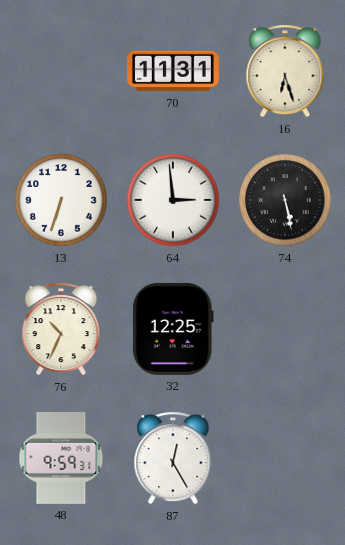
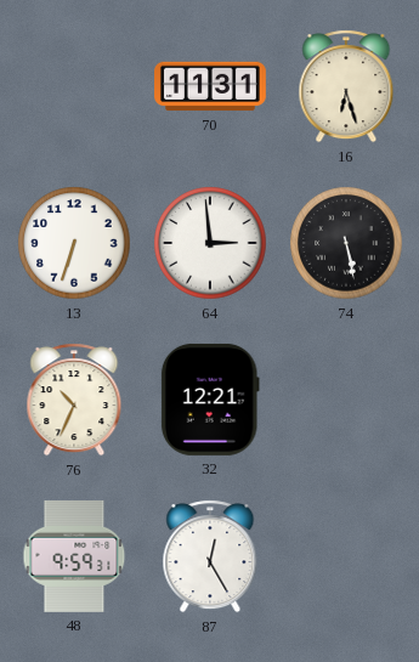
32: 12:25 -> 12:21
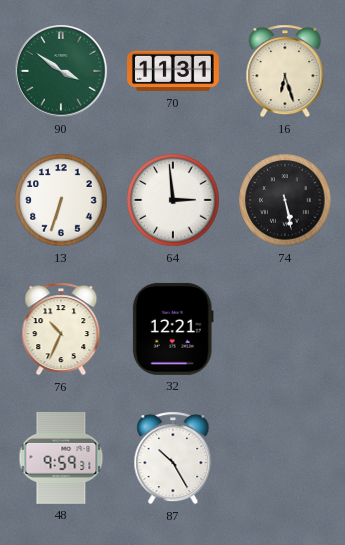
90: none -> 3:51
87: 12:25 -> 10:25
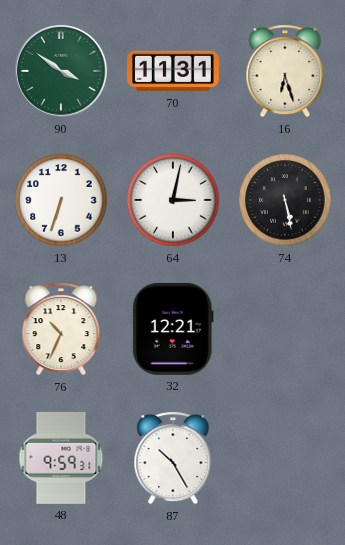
64: 2:59 -> 3:02
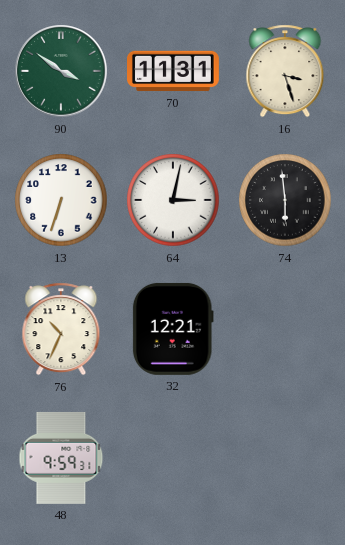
16: 6:27 -> 3:27
74: 5:28 -> 5:59
87: 10:25 -> none
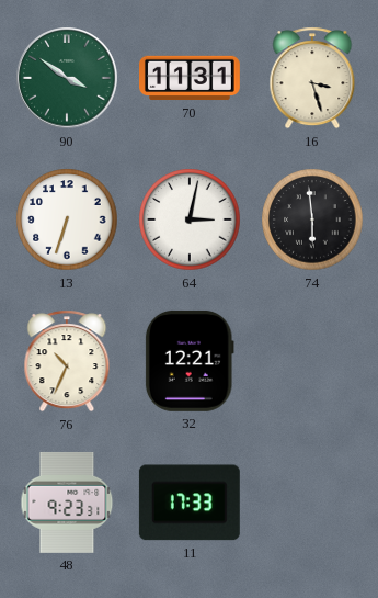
48: 9:59 -> 9:23
11: none -> 17:33
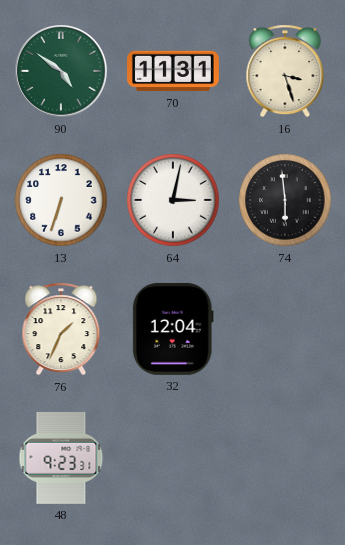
90: 3:51 -> 4:51
76: 10:34 -> 1:34
32: 12:21 -> 12:04
11: 17:33 -> none
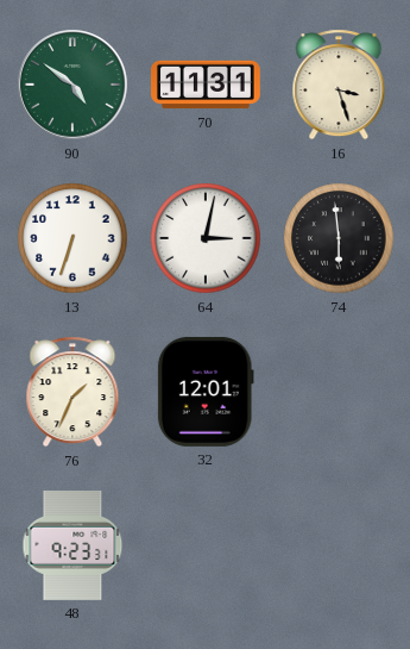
32: 12:04 -> 12:01
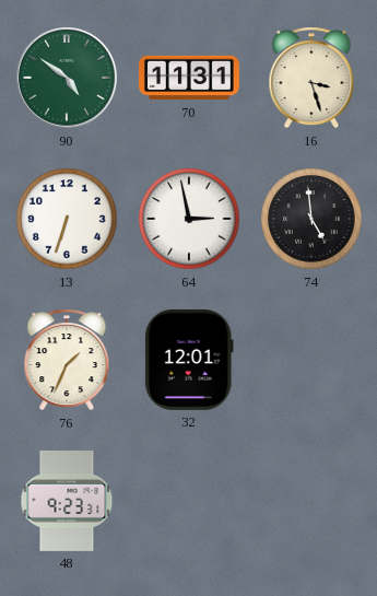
64: 3:02 -> 2:58
74: 5:59 -> 4:59
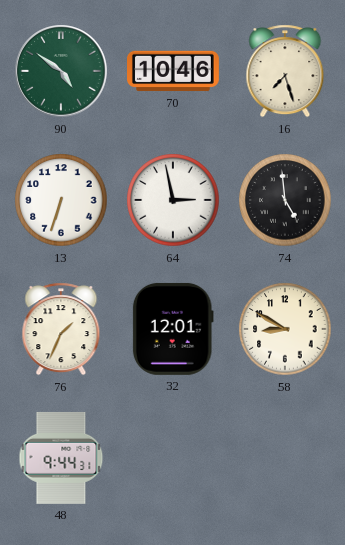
70: 11:31 -> 10:46
16: 3:27 -> 7:27
58: none -> 8:50
48: 9:23 -> 9:44
